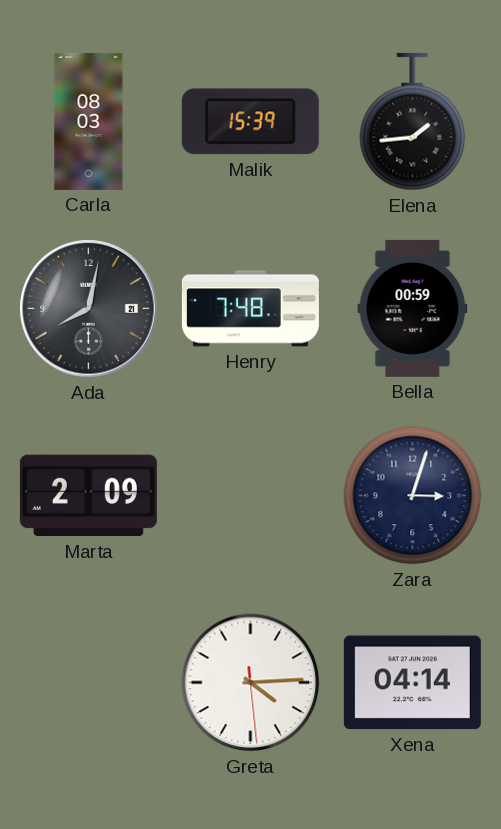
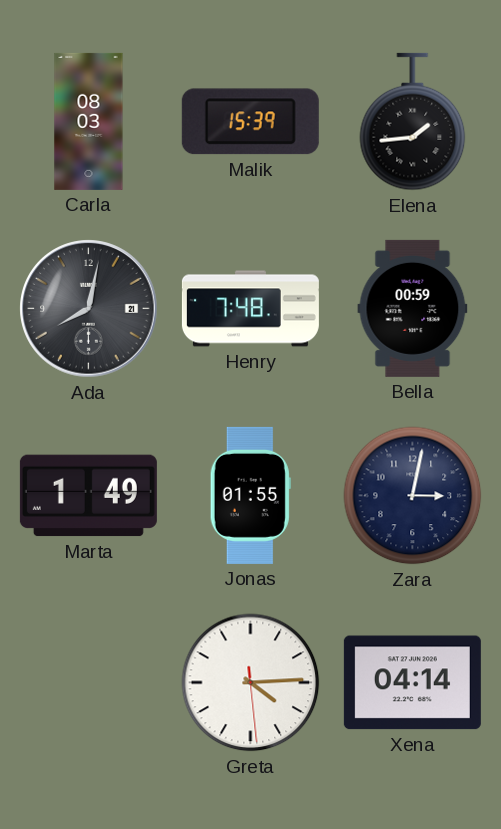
Marta: 2:09 -> 1:49
Jonas: none -> 01:55
Zara: 3:03 -> 3:02
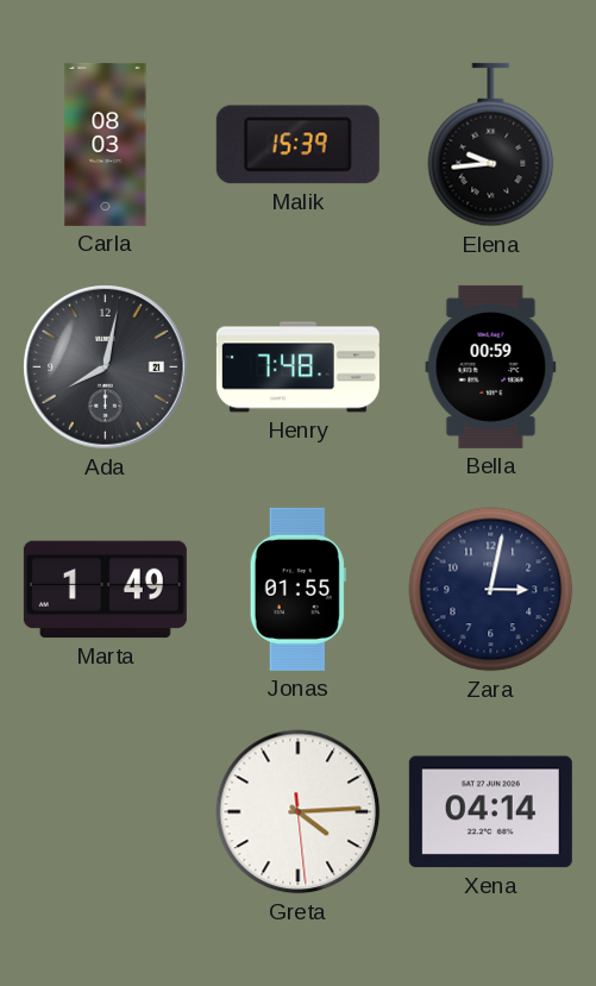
Elena: 1:44 -> 9:44
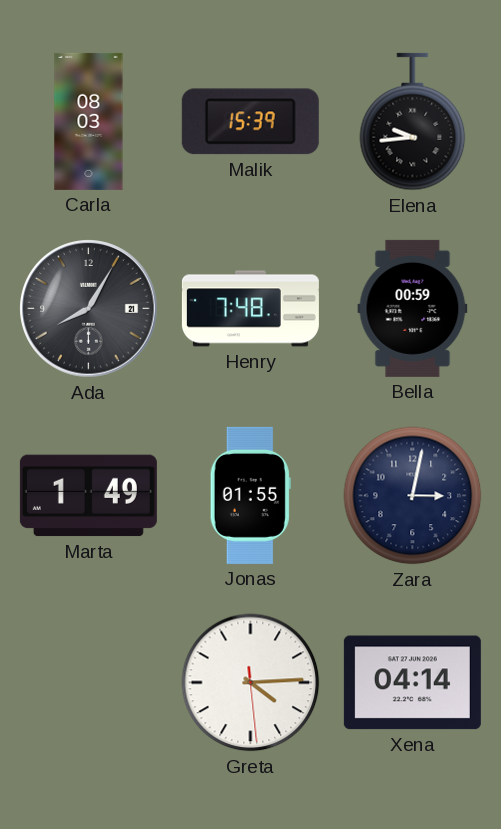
Ada: 8:02 -> 8:05
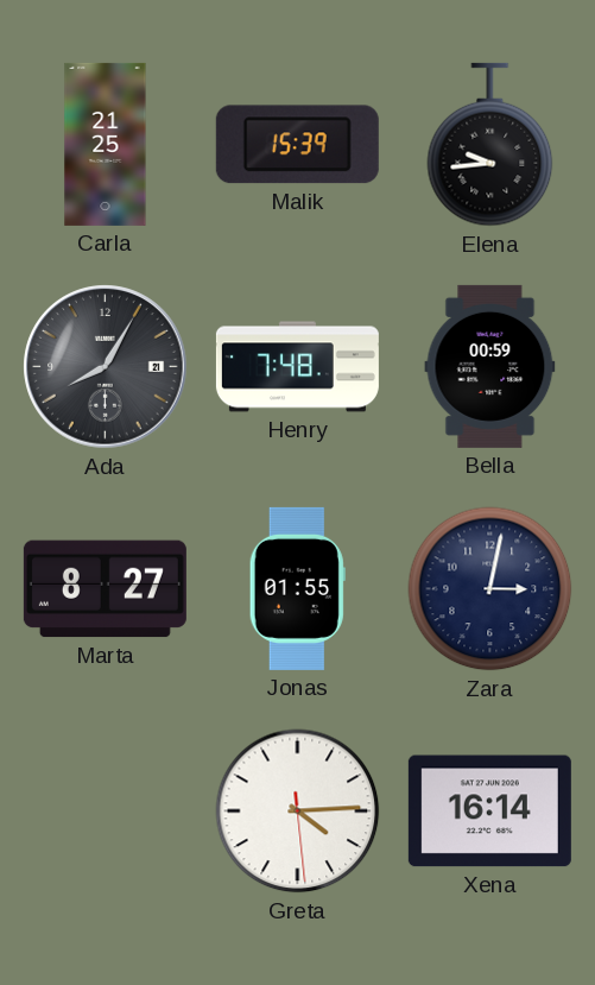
Carla: 08:03 -> 21:25
Marta: 1:49 -> 8:27
Xena: 04:14 -> 16:14
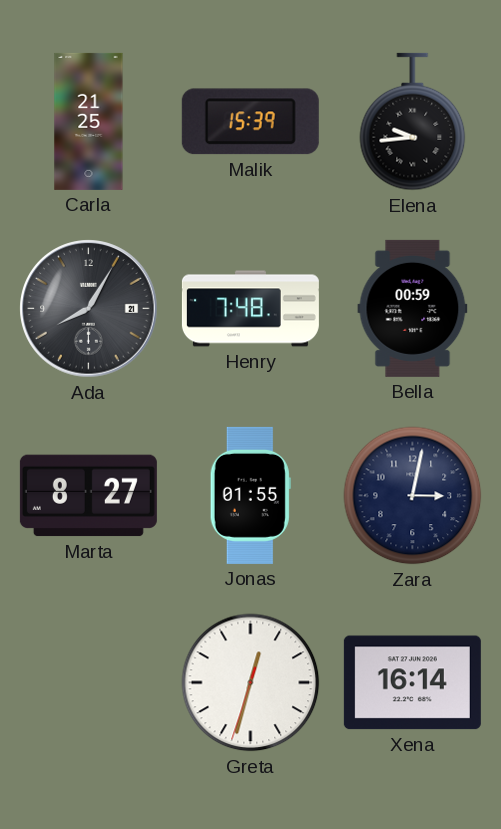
Greta: 4:14 -> 12:32
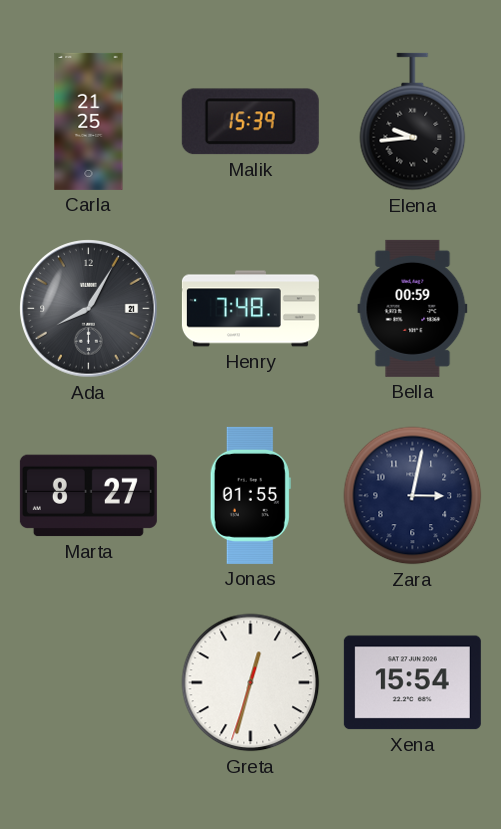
Xena: 16:14 -> 15:54
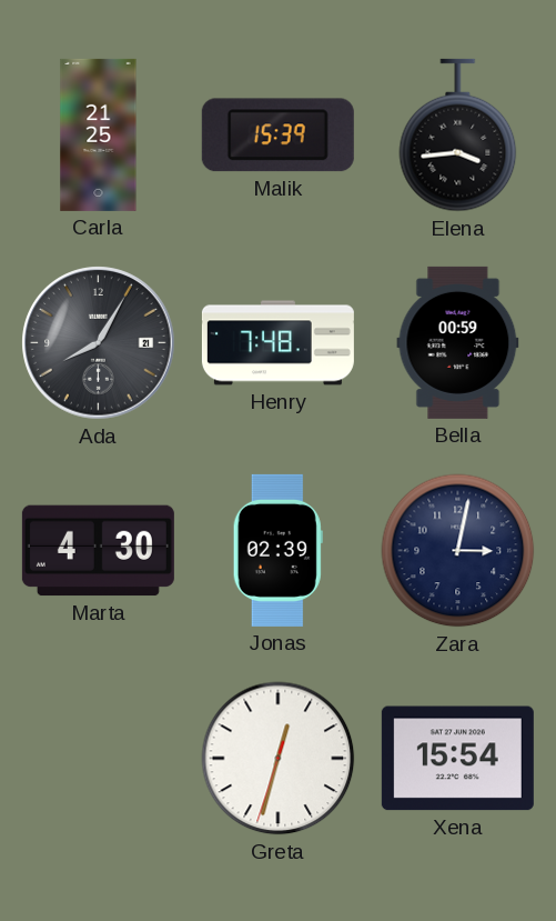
Elena: 9:44 -> 3:44
Marta: 8:27 -> 4:30
Jonas: 01:55 -> 02:39
